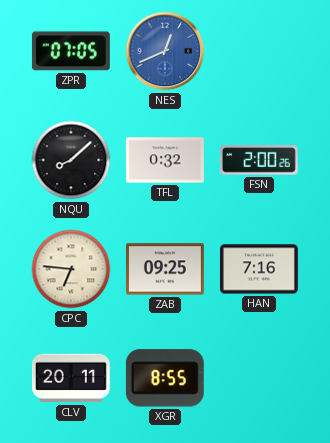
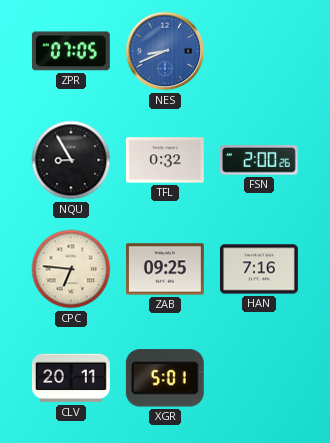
NES: 12:41 -> 8:41
NQU: 8:08 -> 8:55
XGR: 8:55 -> 5:01
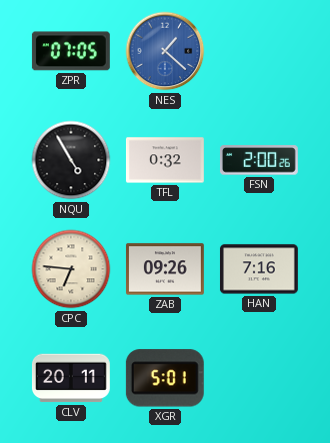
NES: 8:41 -> 1:22
NQU: 8:55 -> 4:55
ZAB: 09:25 -> 09:26
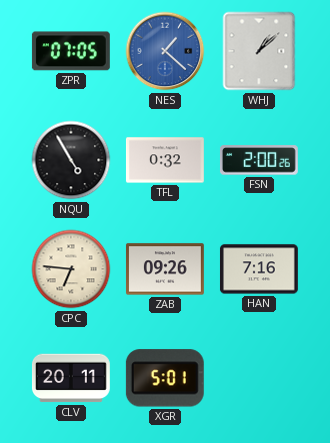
WHJ: none -> 1:08
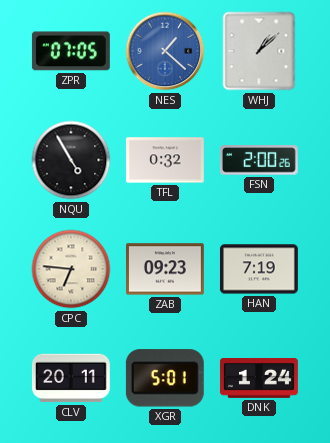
ZAB: 09:26 -> 09:23
HAN: 7:16 -> 7:19
DNK: none -> 1:24
